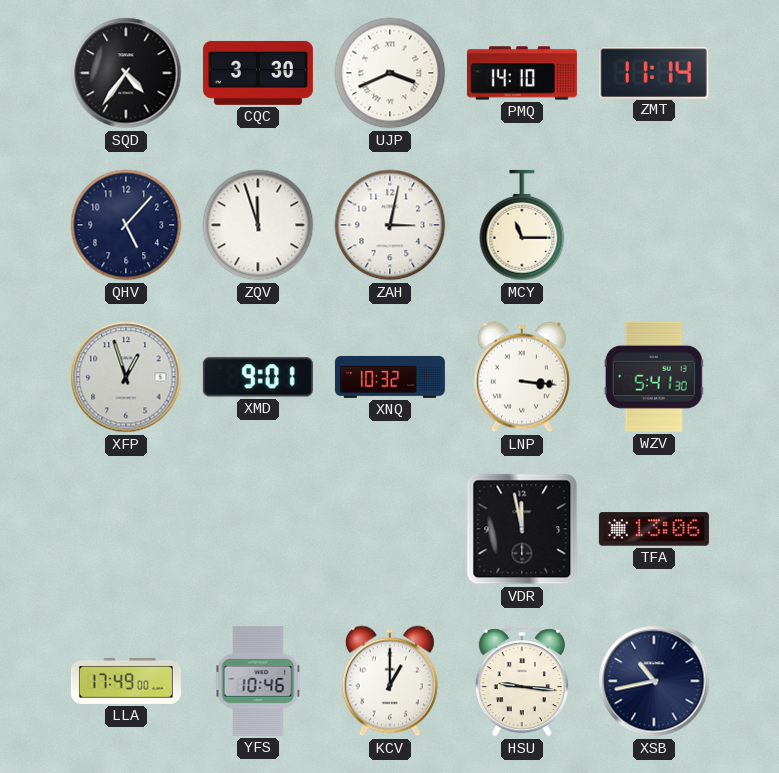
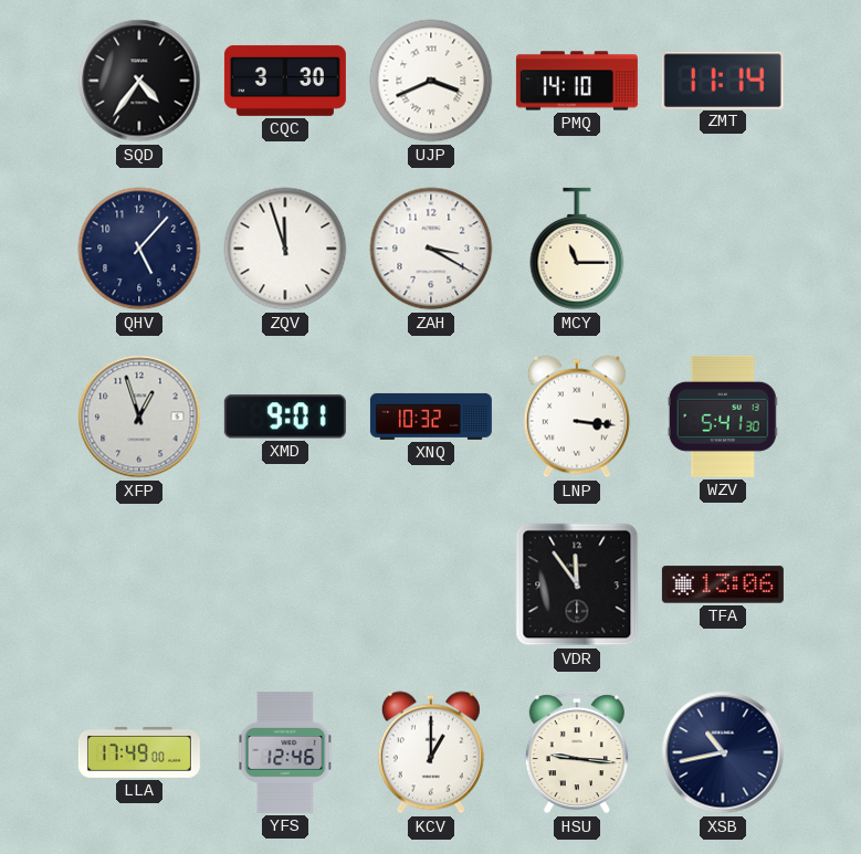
ZAH: 3:02 -> 3:20
VDR: 11:58 -> 11:54
YFS: 10:46 -> 12:46
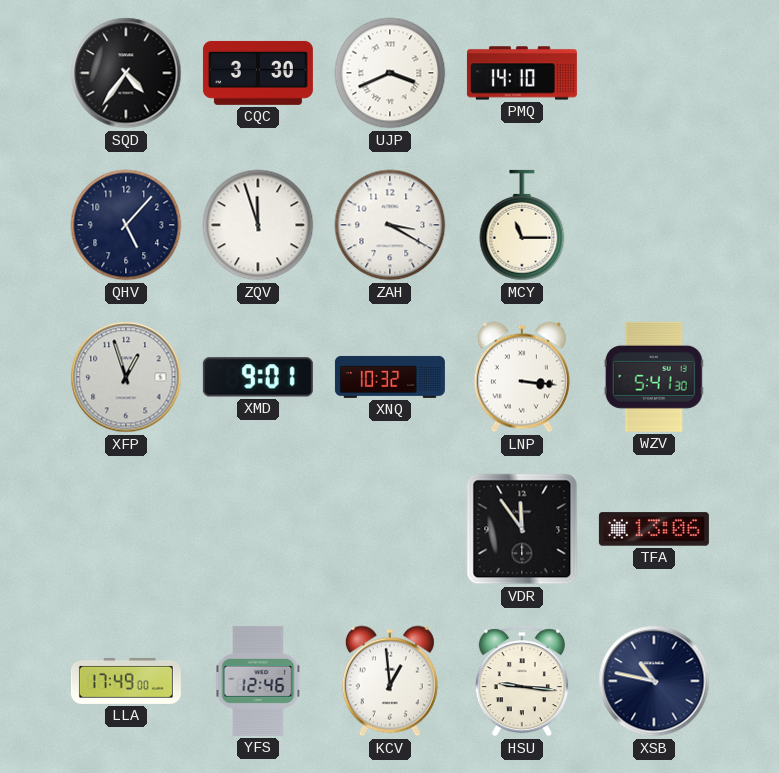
ZMT: 11:14 -> none
KCV: 1:00 -> 12:59
XSB: 10:43 -> 10:47
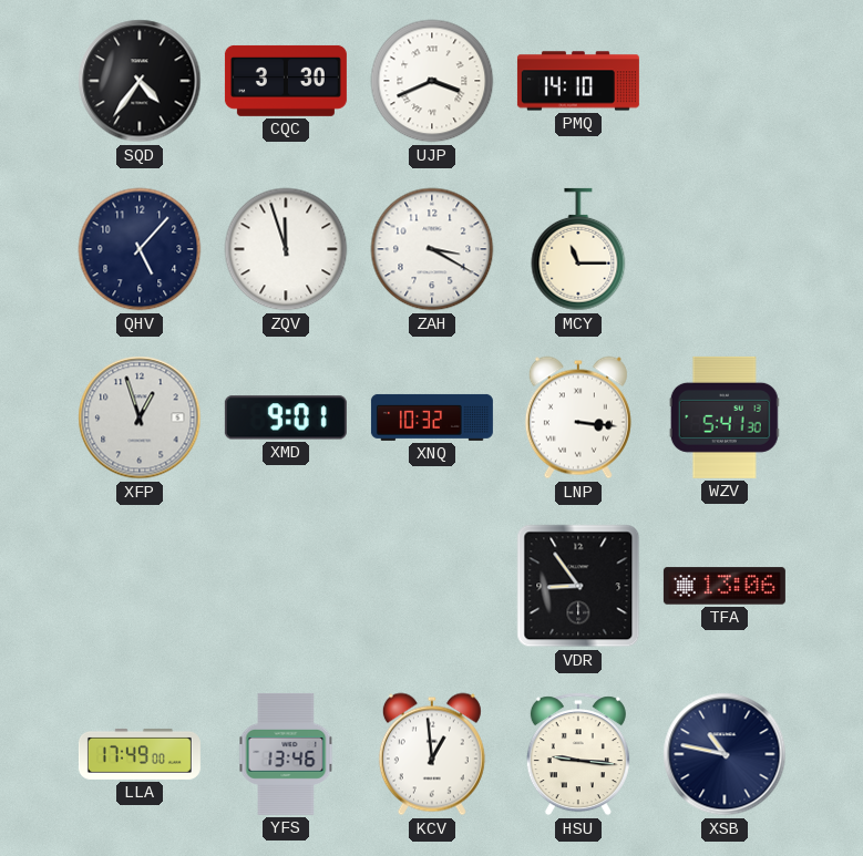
VDR: 11:54 -> 8:54
YFS: 12:46 -> 13:46
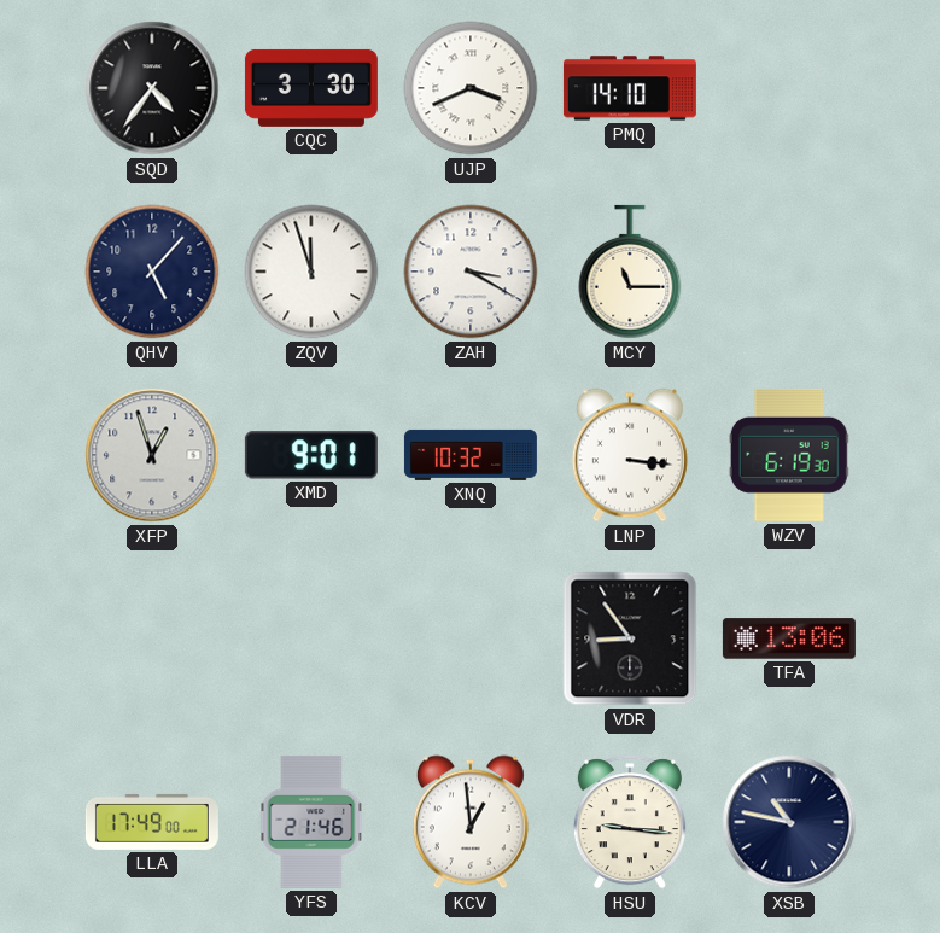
WZV: 5:41 -> 6:19
YFS: 13:46 -> 21:46
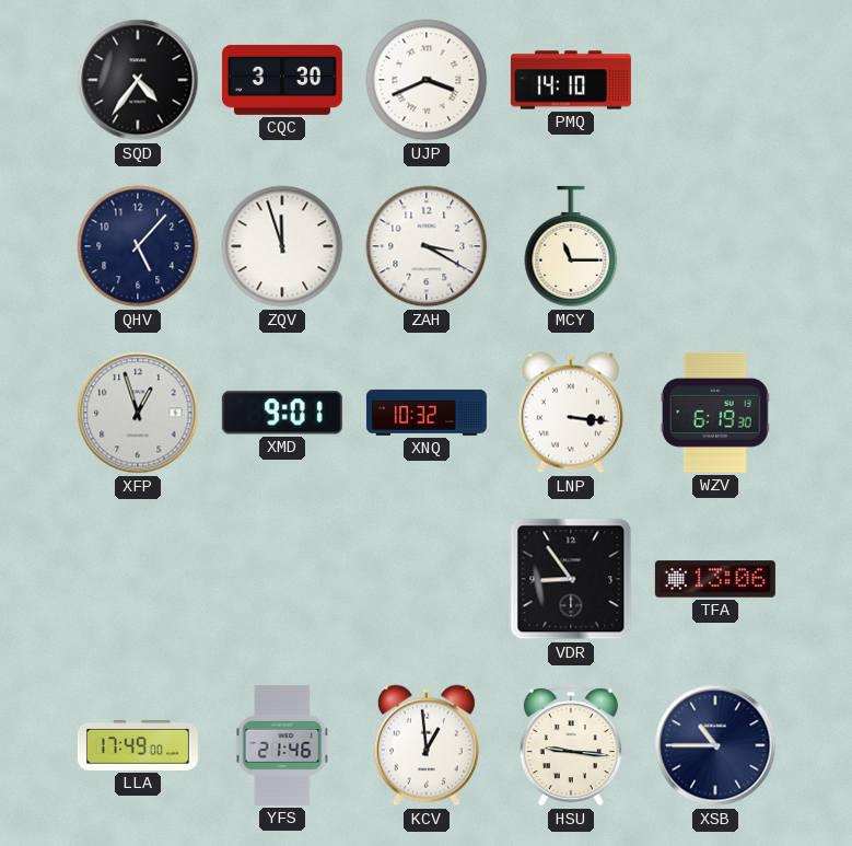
XSB: 10:47 -> 10:45
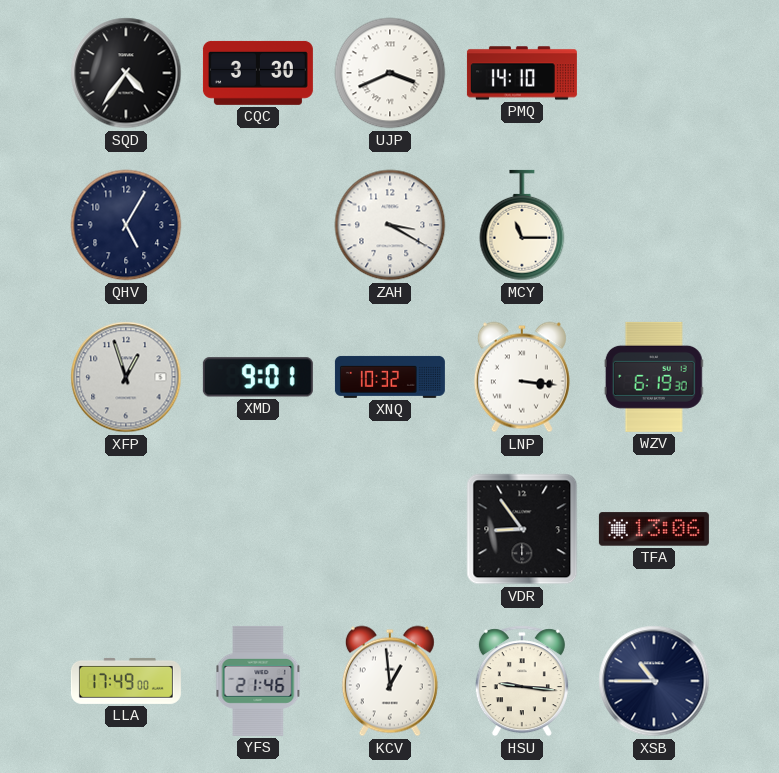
QHV: 5:07 -> 5:05
ZQV: 11:57 -> none
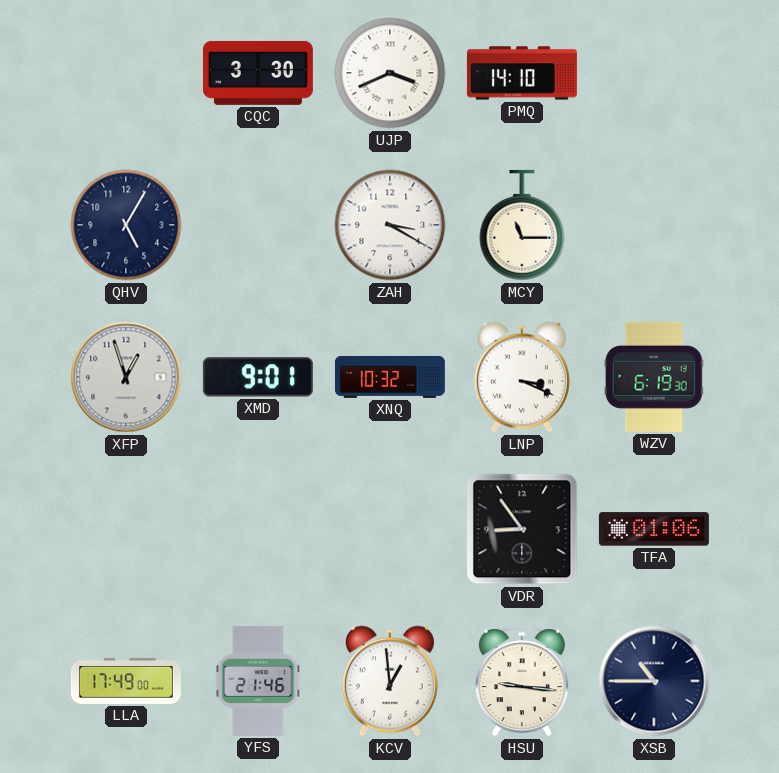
SQD: 4:36 -> none
LNP: 3:16 -> 3:19
TFA: 13:06 -> 01:06
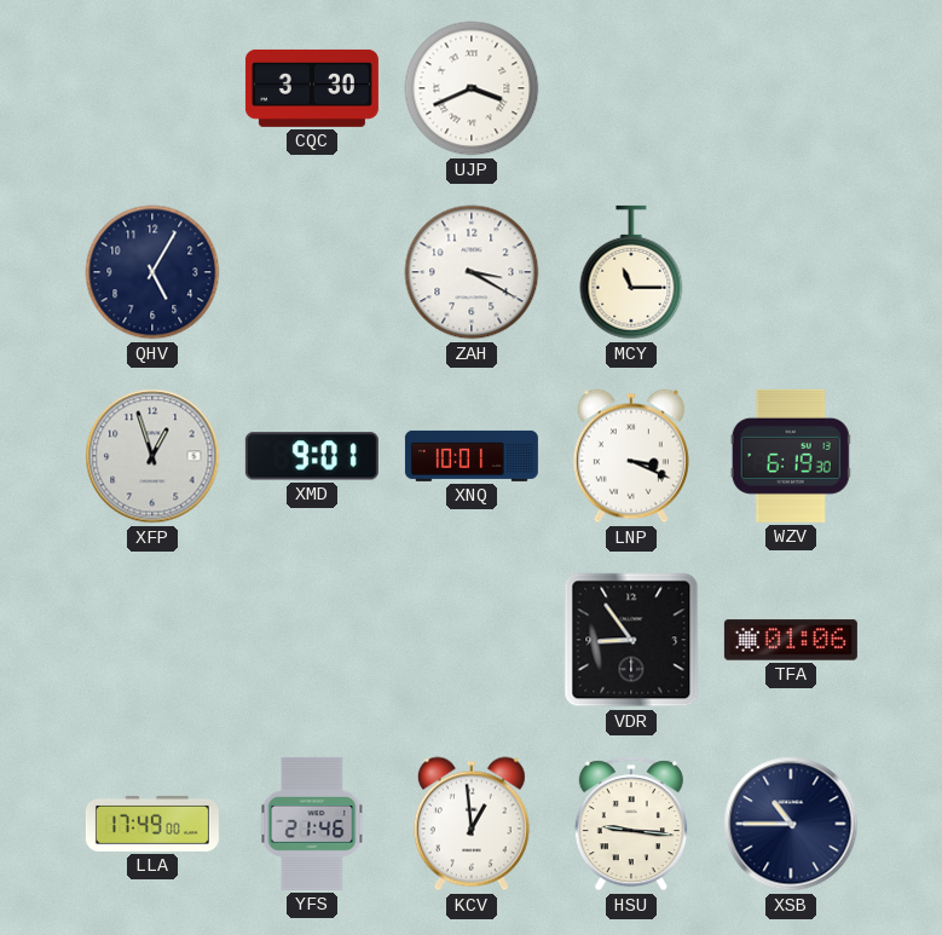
PMQ: 14:10 -> none
XNQ: 10:32 -> 10:01
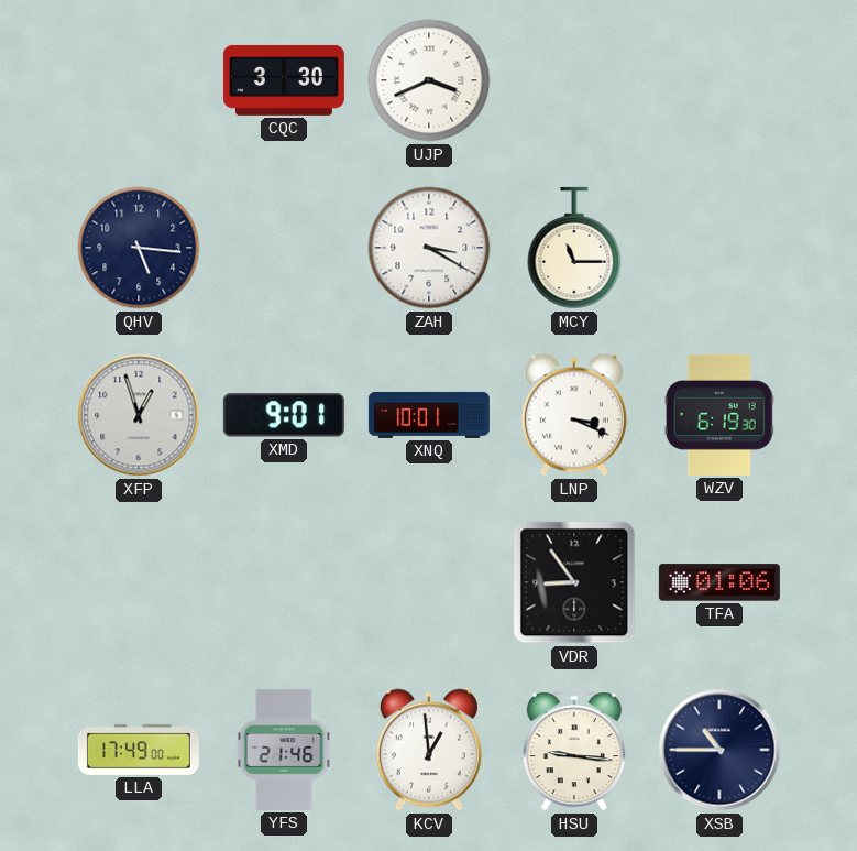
QHV: 5:05 -> 5:16
